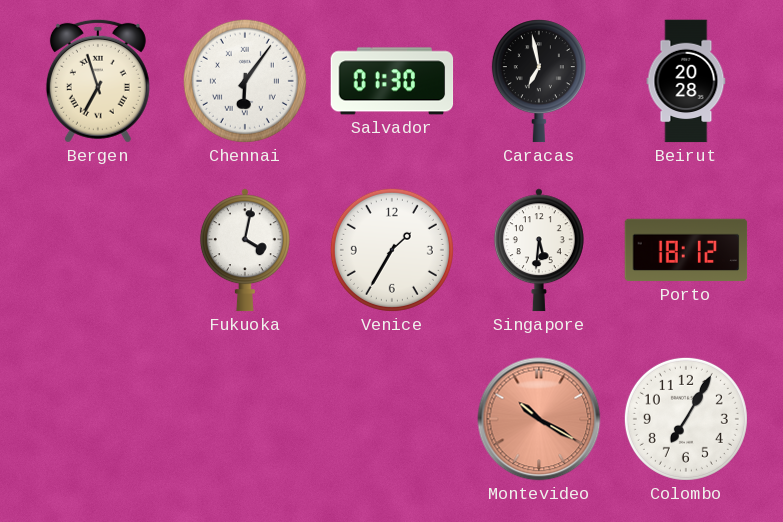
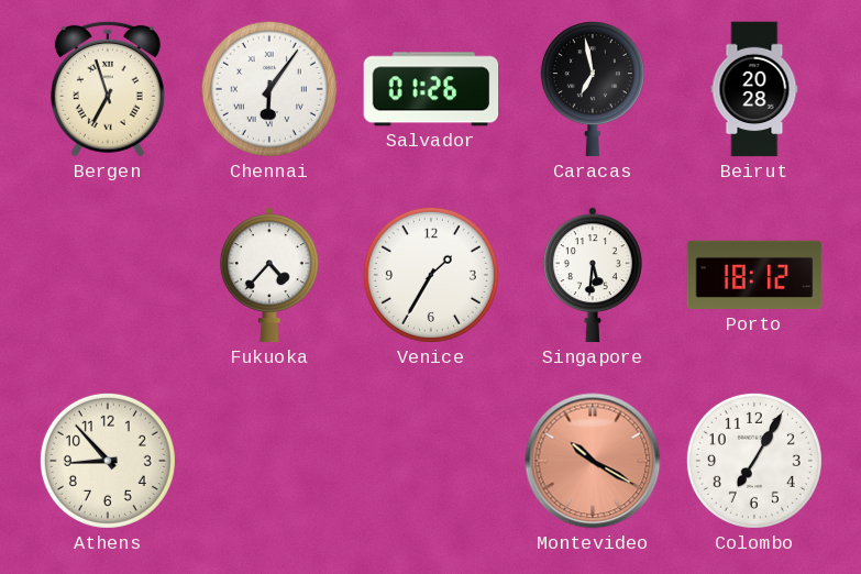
Salvador: 01:30 -> 01:26
Fukuoka: 4:02 -> 4:37
Athens: none -> 8:53
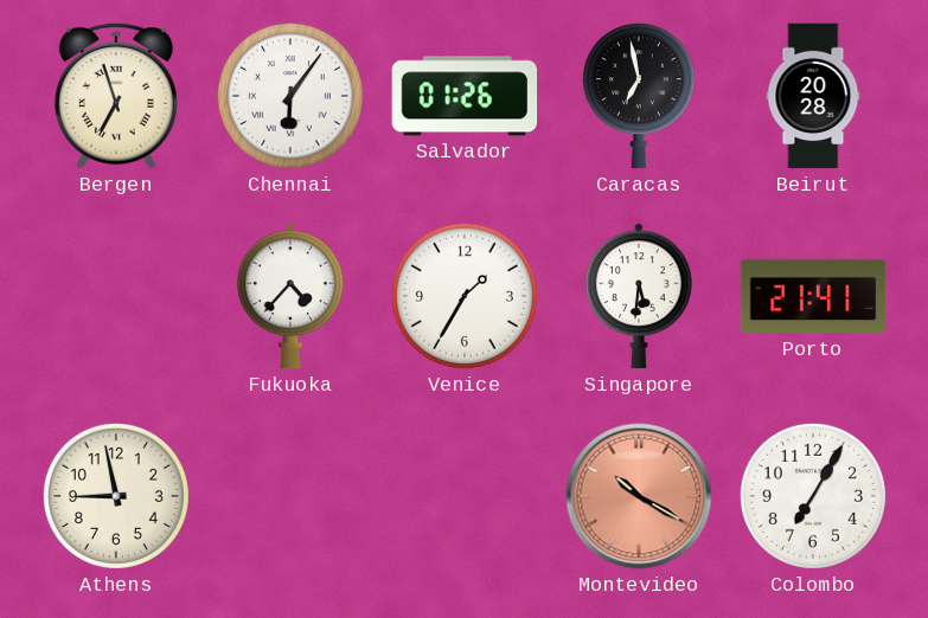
Porto: 18:12 -> 21:41
Athens: 8:53 -> 8:58
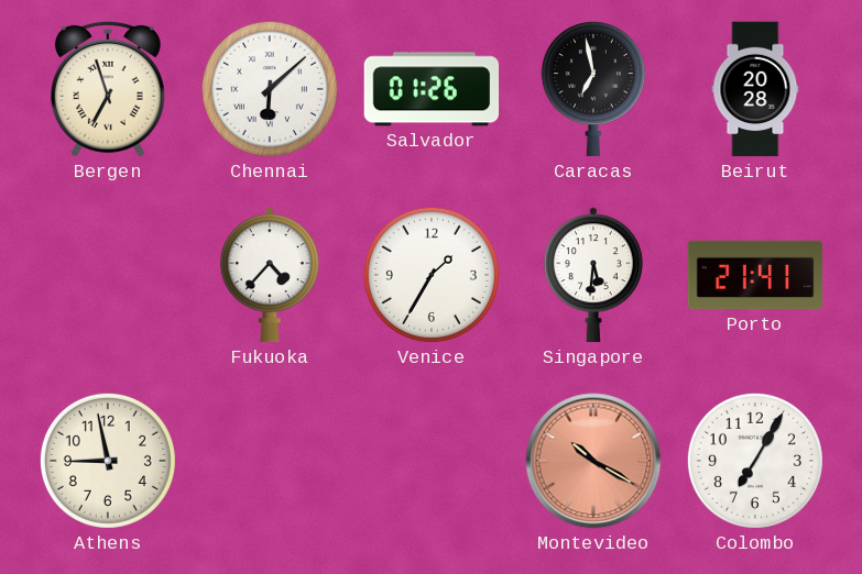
Chennai: 6:06 -> 6:08
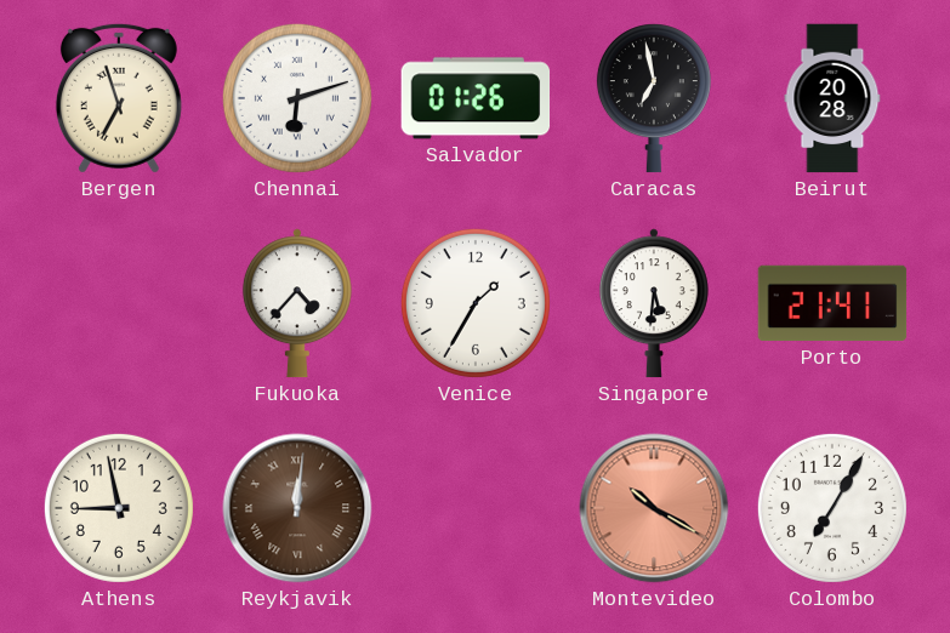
Chennai: 6:08 -> 6:12
Reykjavik: none -> 12:01
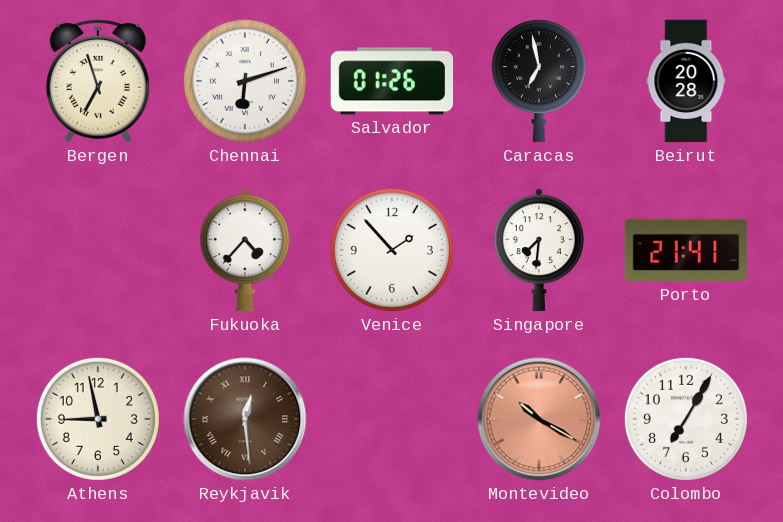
Venice: 1:35 -> 1:53
Singapore: 5:31 -> 7:31
Reykjavik: 12:01 -> 12:29
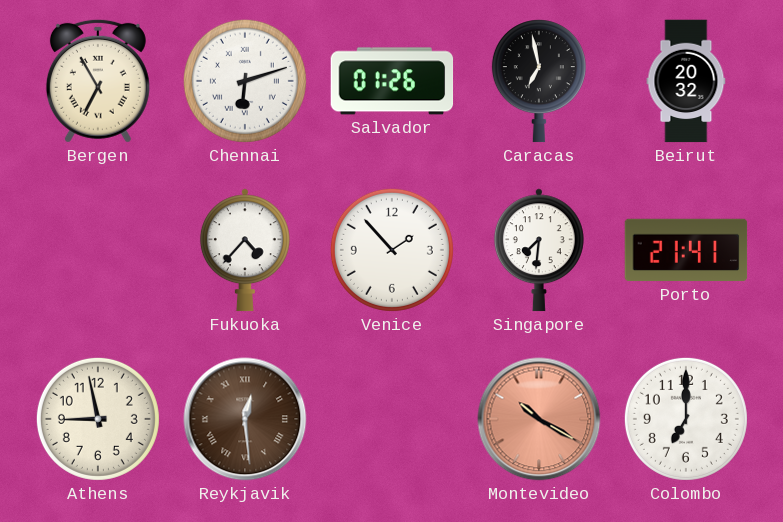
Bergen: 6:57 -> 6:55
Beirut: 20:28 -> 20:32
Colombo: 7:05 -> 7:00
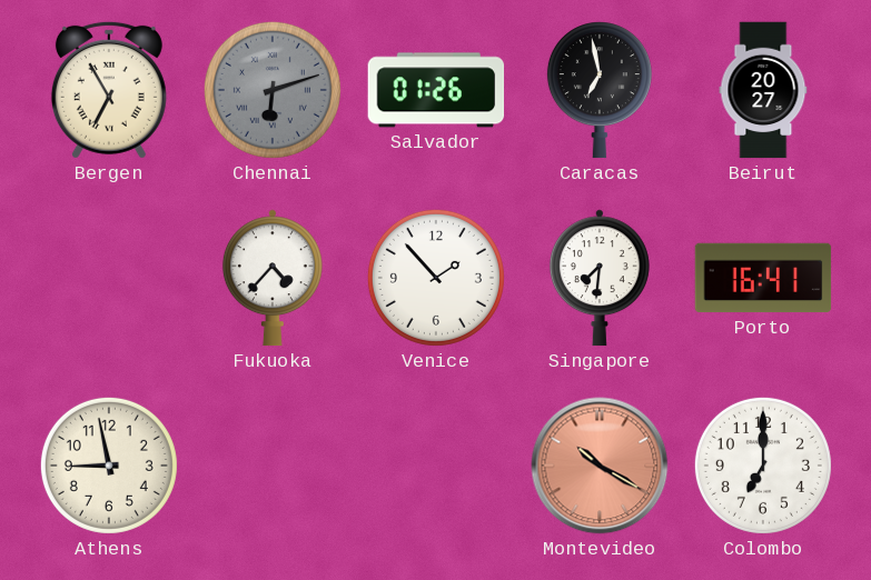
Chennai dial: white -> grey
Beirut: 20:32 -> 20:27
Porto: 21:41 -> 16:41
Reykjavik: 12:29 -> none
